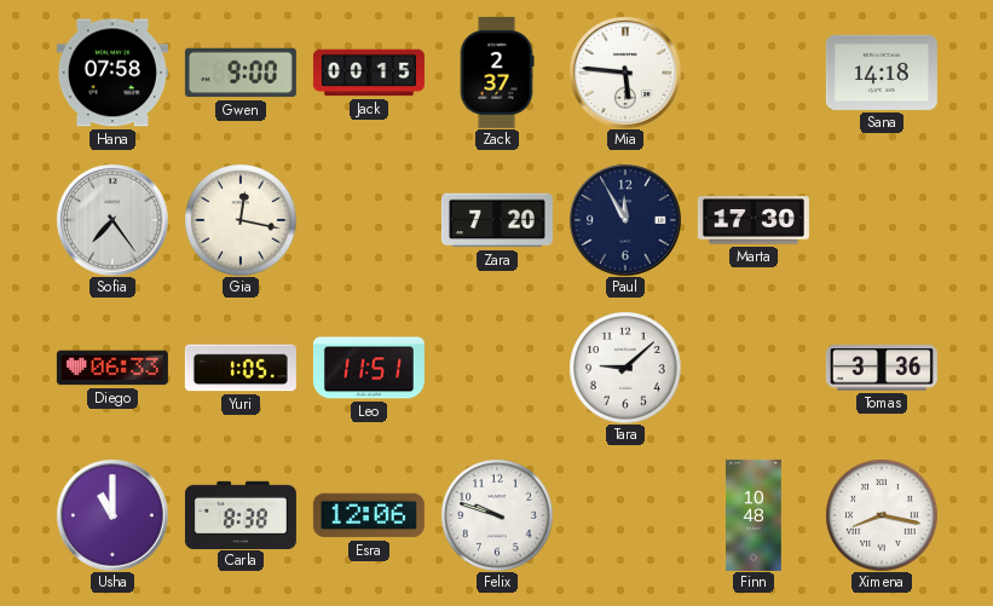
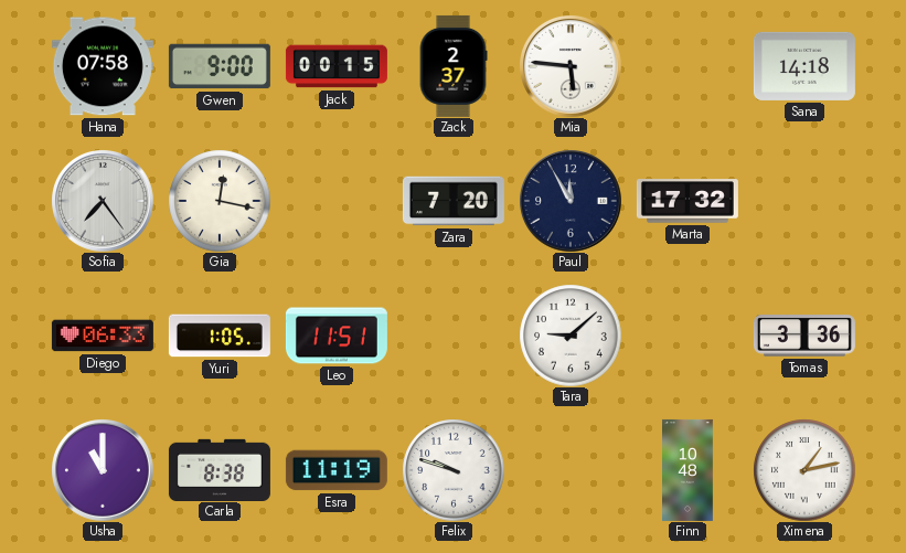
Marta: 17:30 -> 17:32
Esra: 12:06 -> 11:19
Ximena: 8:17 -> 1:13
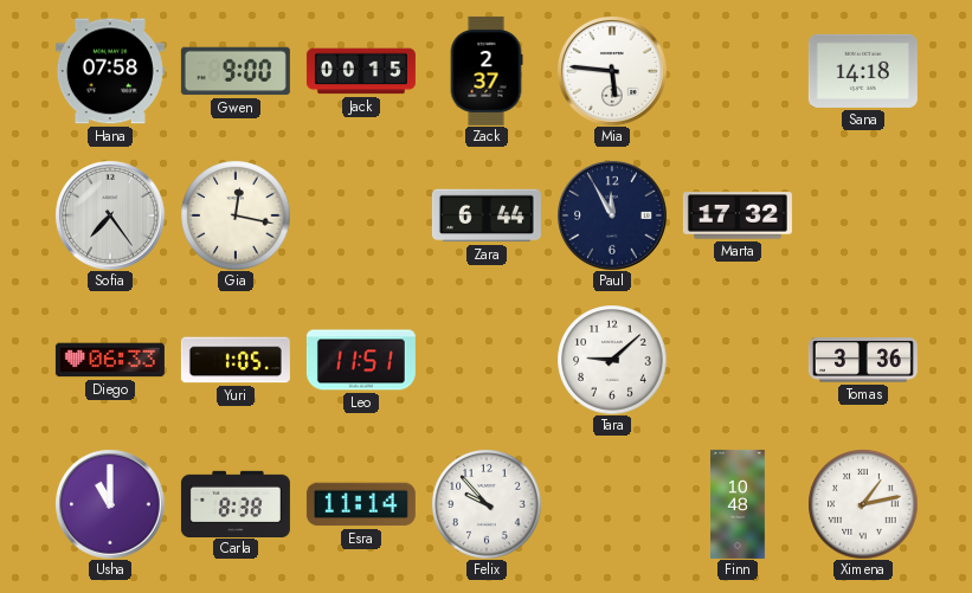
Zara: 7:20 -> 6:44
Esra: 11:19 -> 11:14
Felix: 9:48 -> 9:53
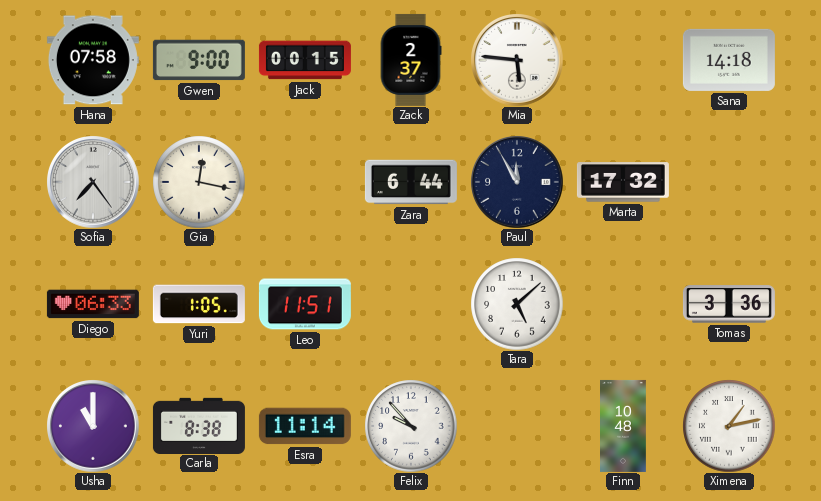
Tara: 9:08 -> 5:08
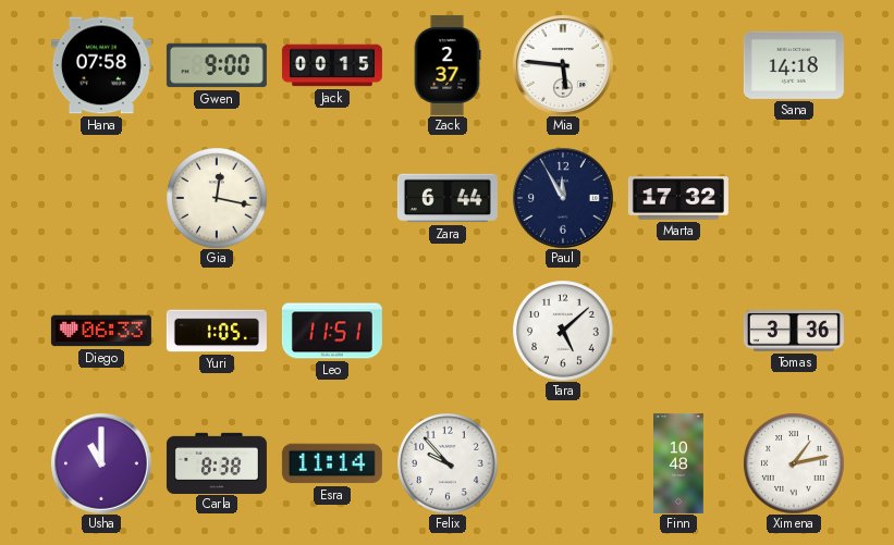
Sofia: 7:24 -> none
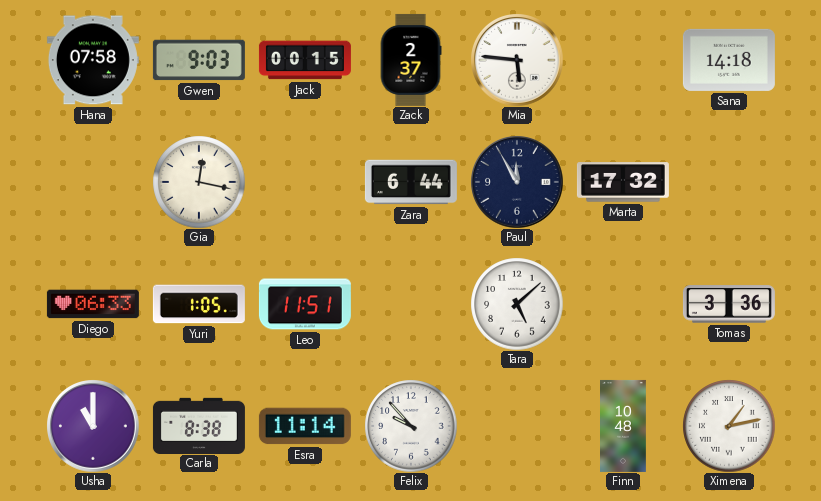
Gwen: 9:00 -> 9:03
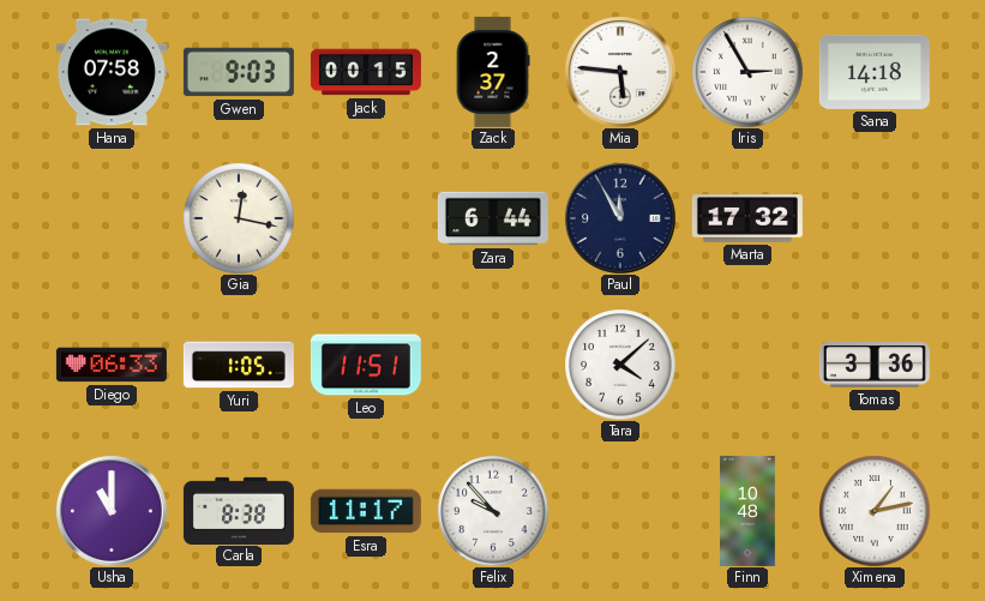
Iris: none -> 2:55
Tara: 5:08 -> 4:08
Esra: 11:14 -> 11:17
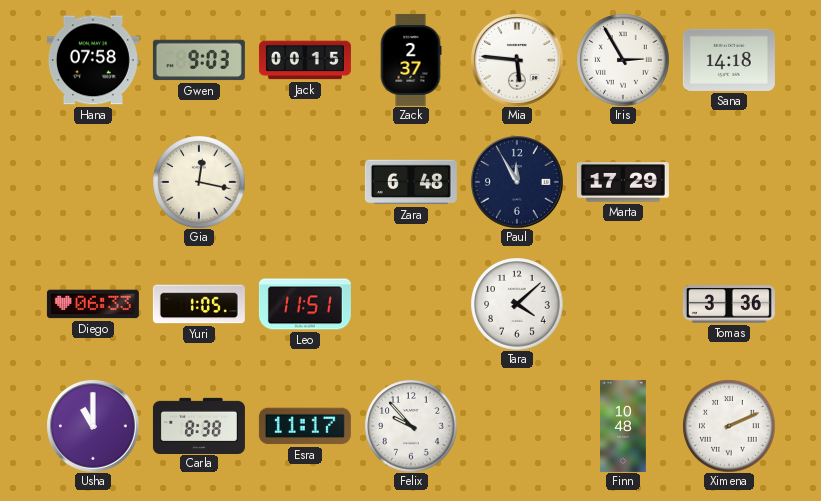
Zara: 6:44 -> 6:48
Marta: 17:32 -> 17:29
Ximena: 1:13 -> 2:11
